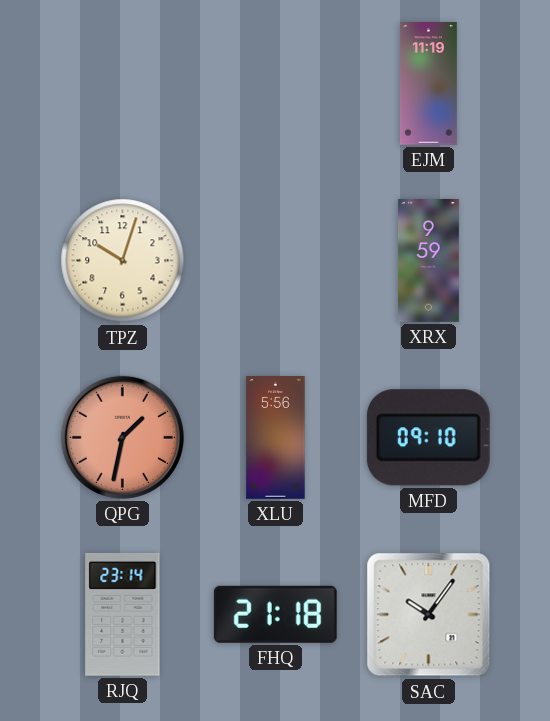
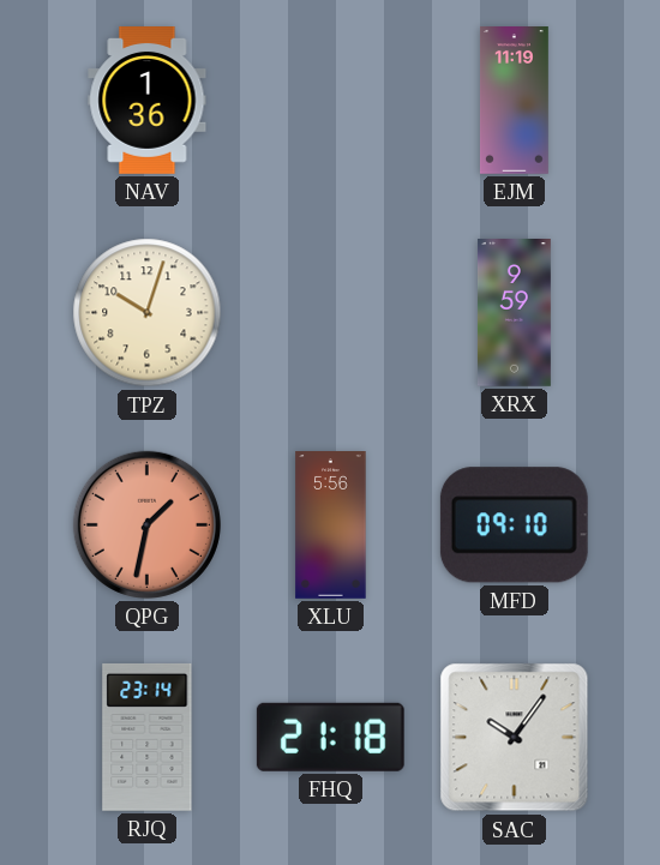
NAV: none -> 1:36
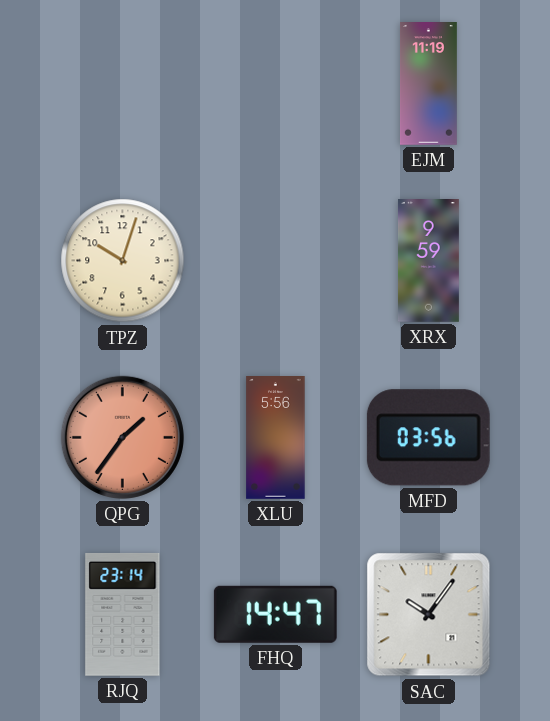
NAV: 1:36 -> none
QPG: 1:32 -> 1:36
MFD: 09:10 -> 03:56
FHQ: 21:18 -> 14:47
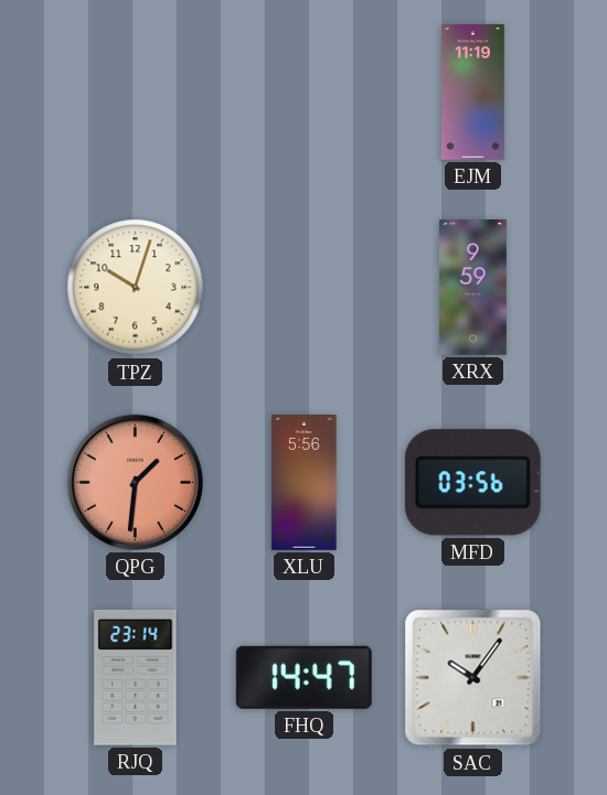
QPG: 1:36 -> 1:31
